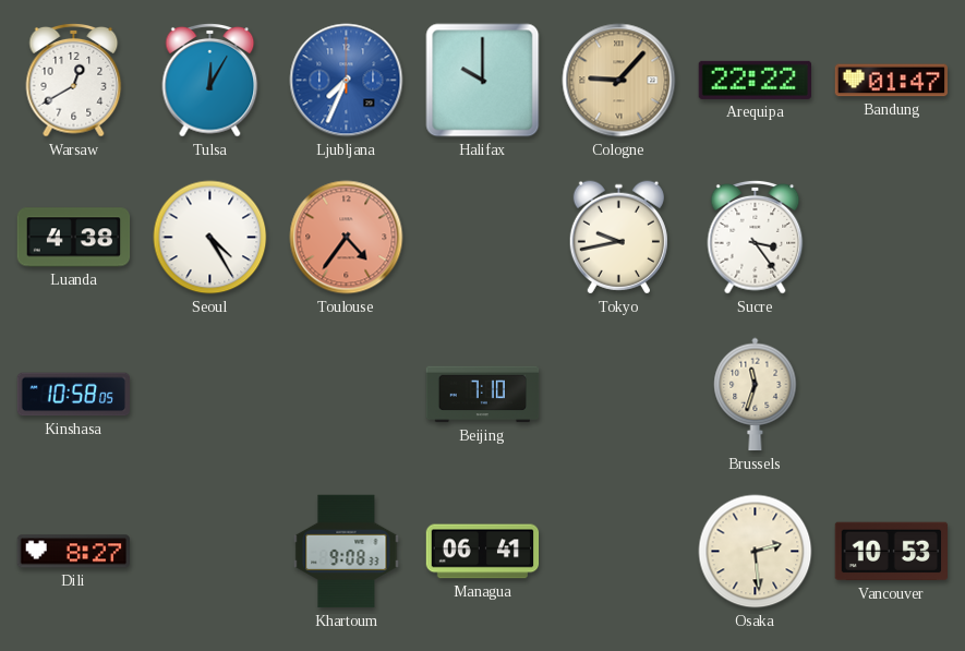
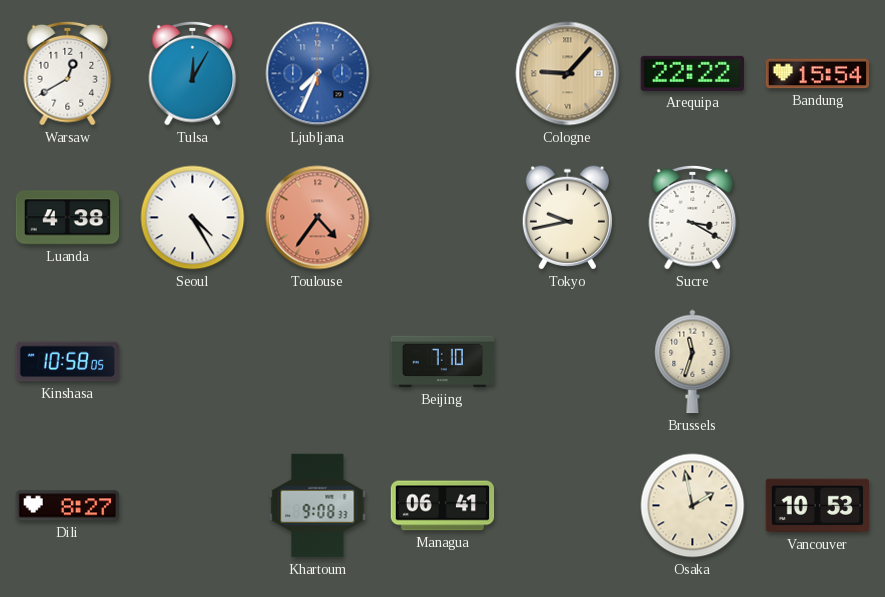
Halifax: 10:00 -> none
Bandung: 01:47 -> 15:54
Sucre: 3:24 -> 3:20
Osaka: 2:29 -> 1:58
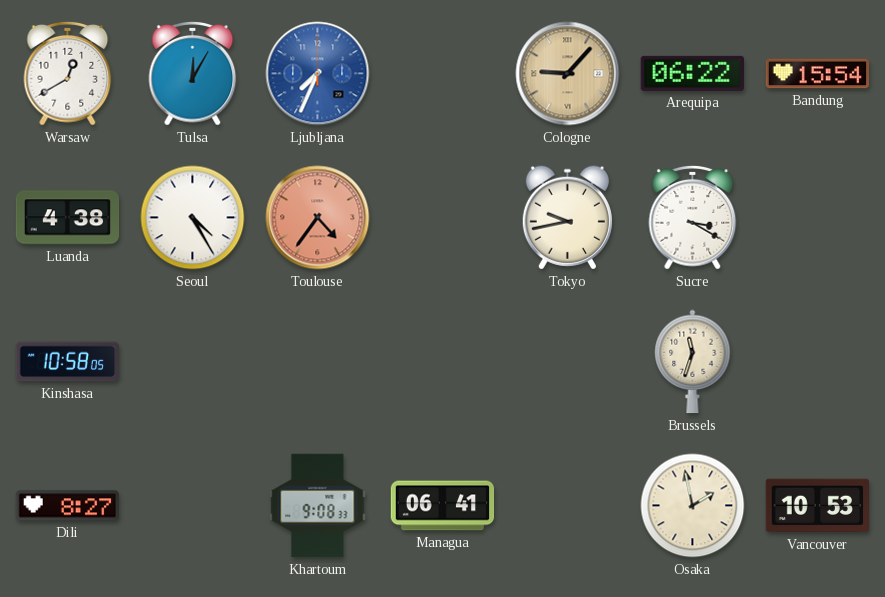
Arequipa: 22:22 -> 06:22
Beijing: 7:10 -> none
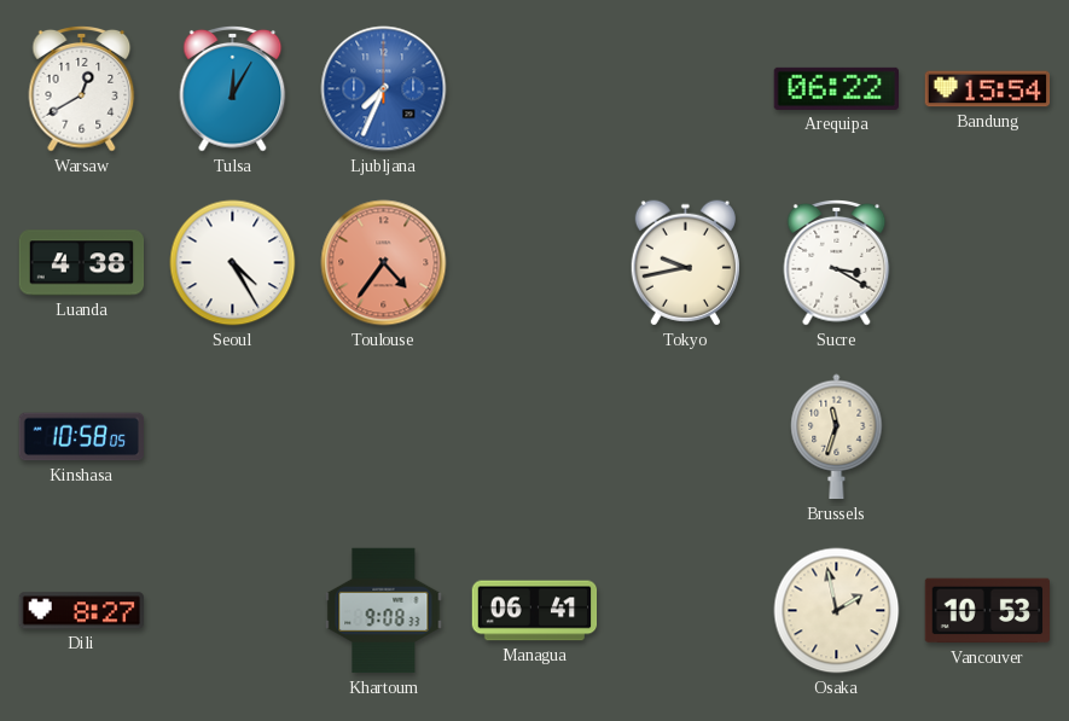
Cologne: 9:07 -> none
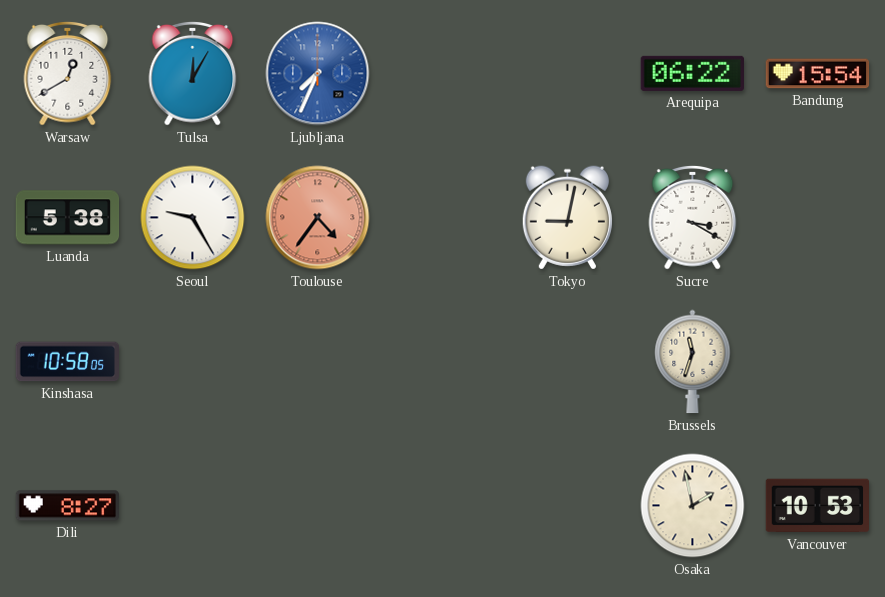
Luanda: 4:38 -> 5:38
Seoul: 4:25 -> 9:25
Tokyo: 9:43 -> 9:02
Khartoum: 9:08 -> none
Managua: 06:41 -> none
